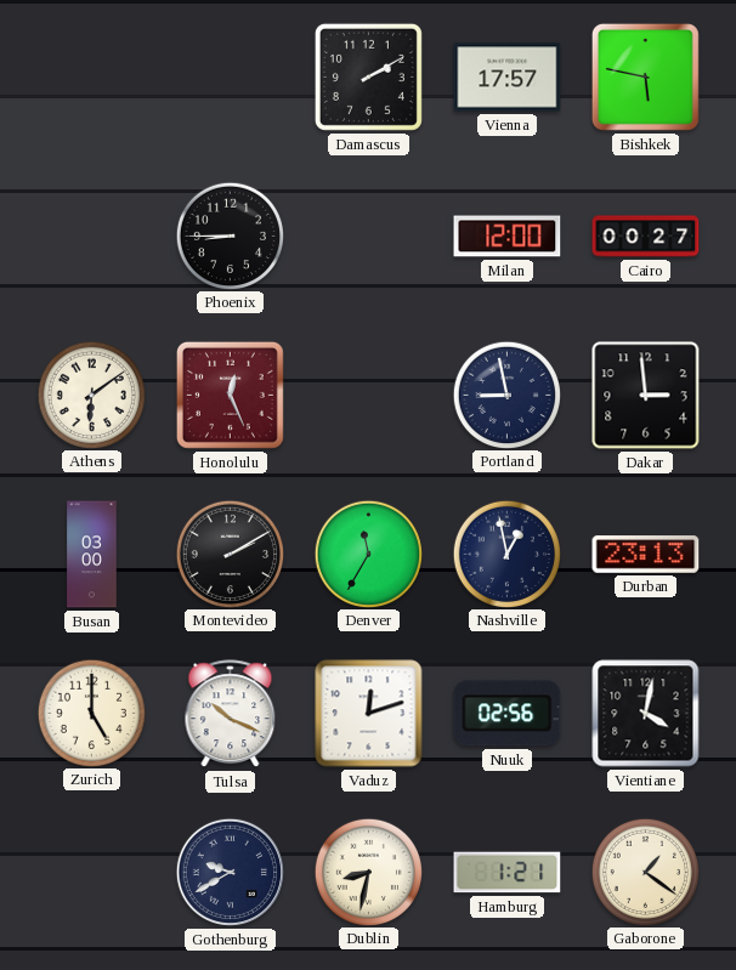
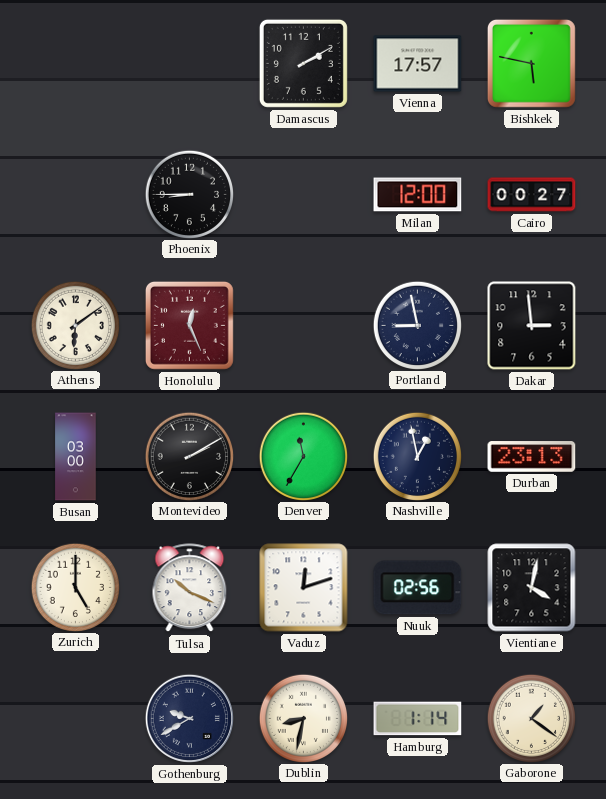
Hamburg: 1:21 -> 1:14
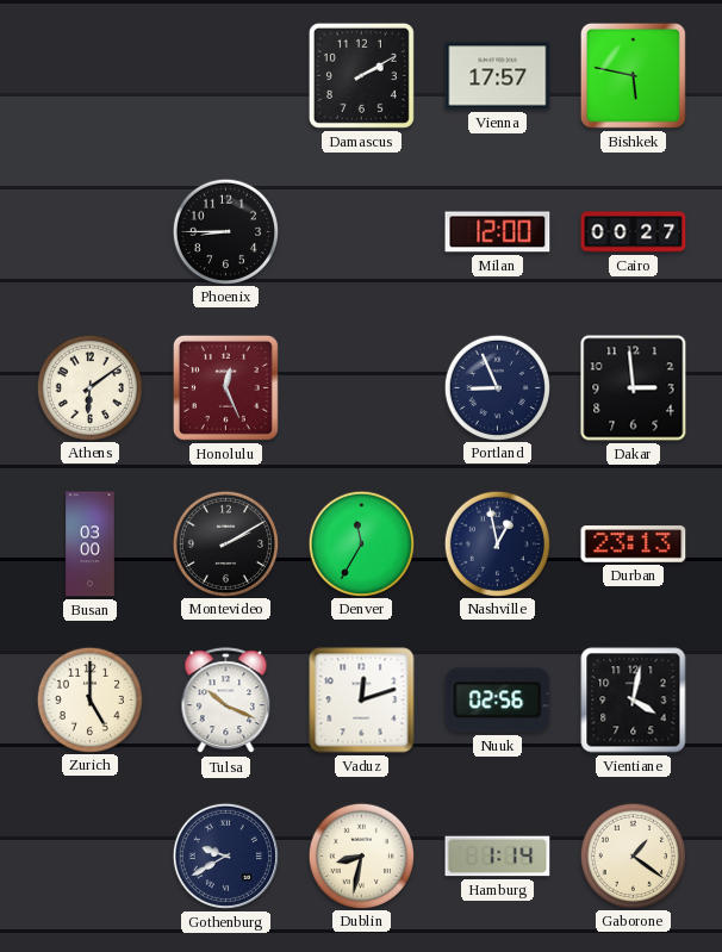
Portland: 8:58 -> 8:56
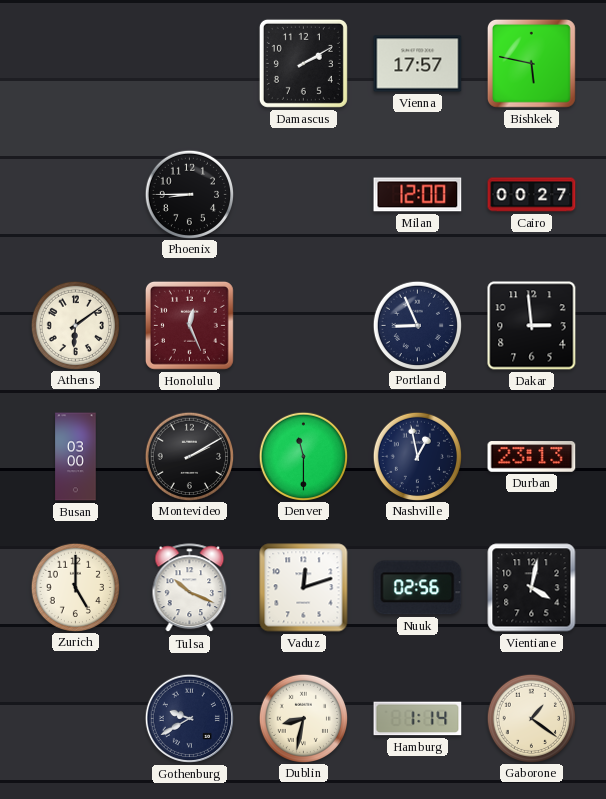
Denver: 11:35 -> 11:30
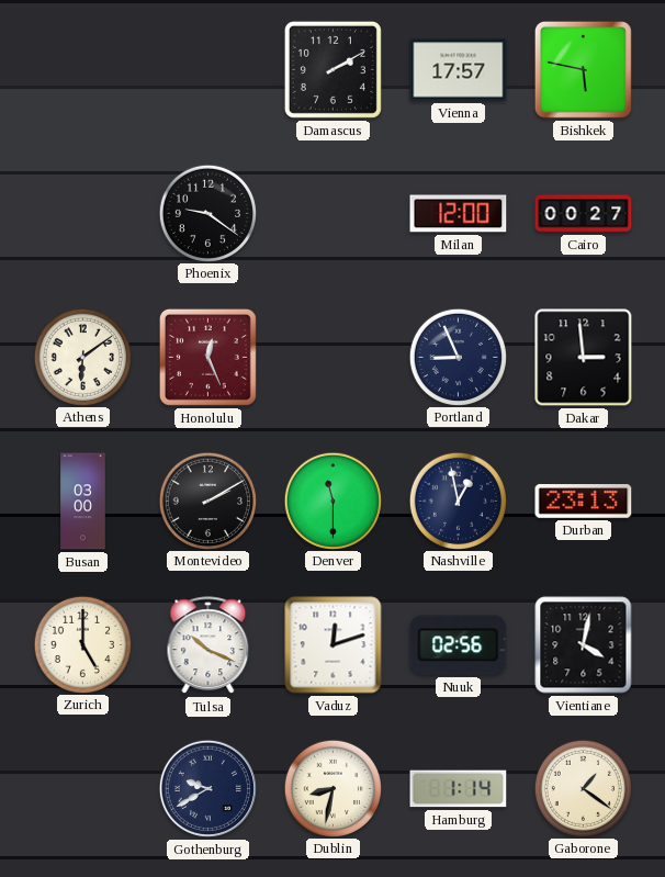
Phoenix: 8:45 -> 9:21
